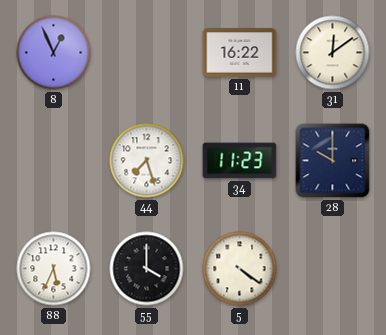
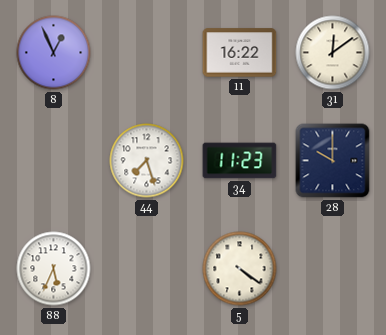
55: 4:00 -> none
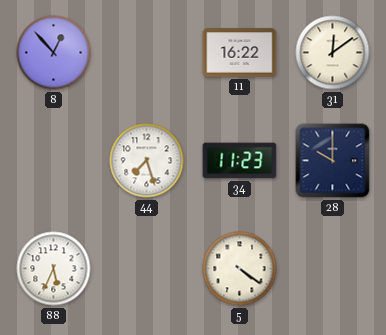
8: 12:56 -> 12:53
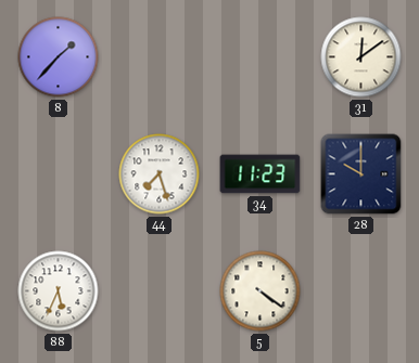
8: 12:53 -> 1:37
11: 16:22 -> none
